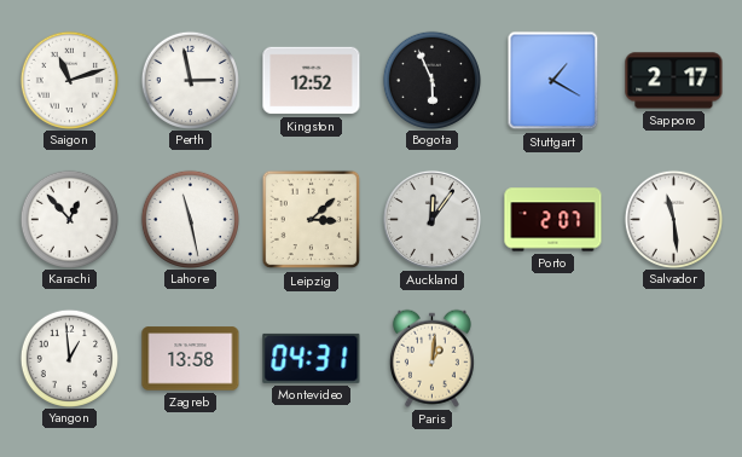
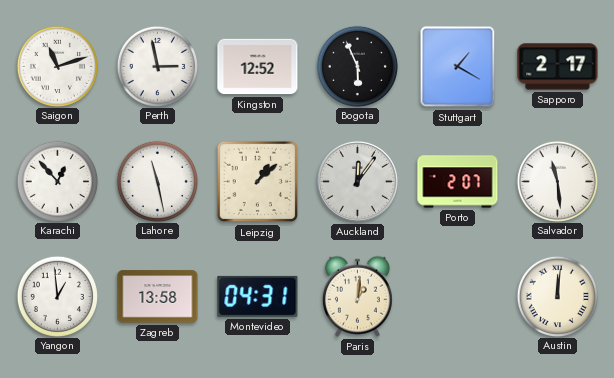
Leipzig: 3:08 -> 1:08
Austin: none -> 12:01
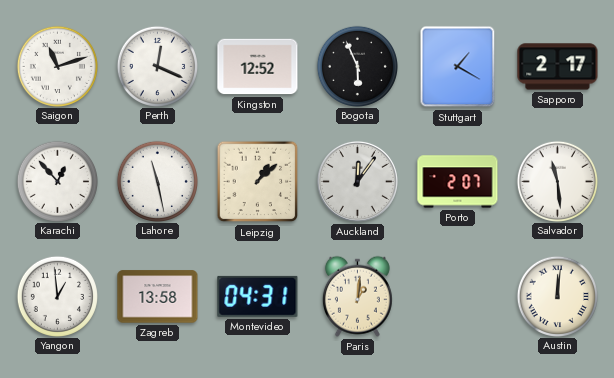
Perth: 2:58 -> 12:19
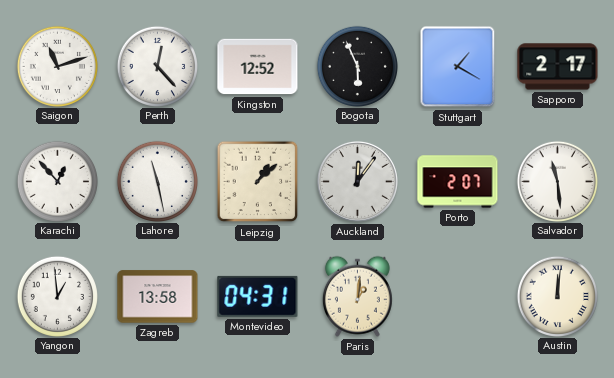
Perth: 12:19 -> 12:23
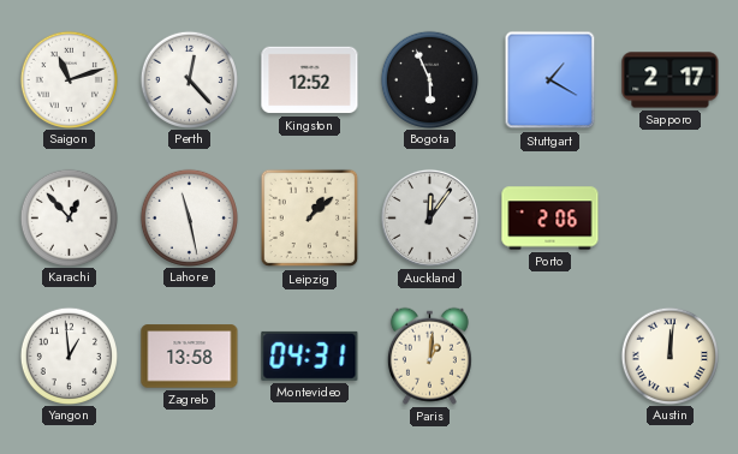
Porto: 2:07 -> 2:06
Salvador: 11:29 -> none
